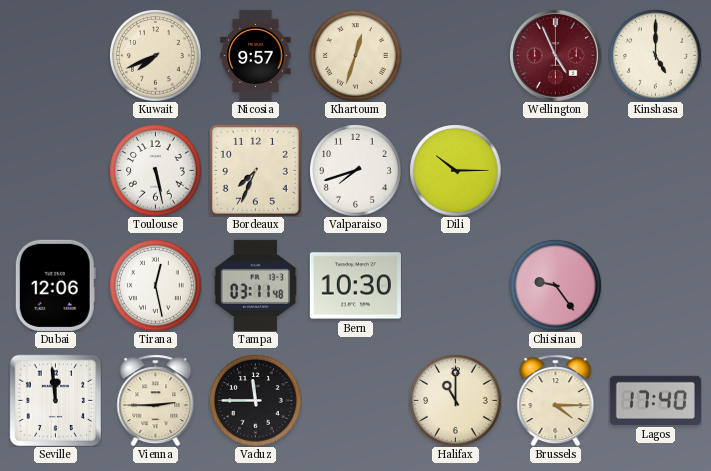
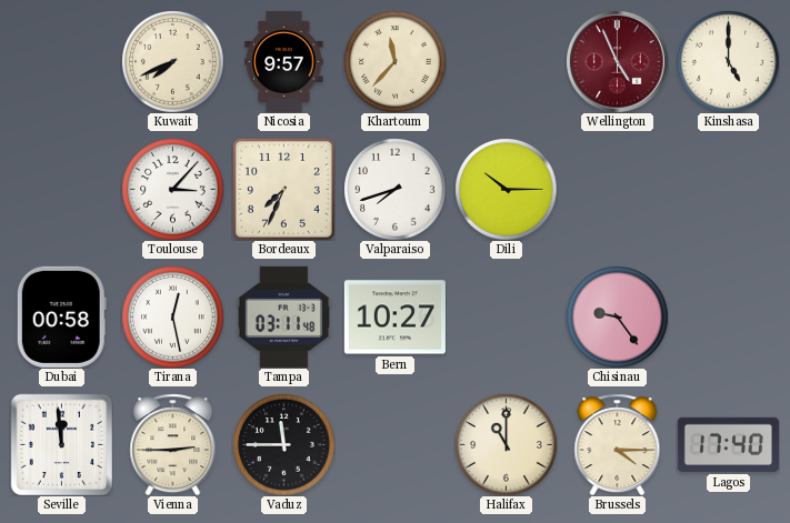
Khartoum: 12:33 -> 11:37
Toulouse: 5:28 -> 3:07
Dubai: 12:06 -> 00:58
Bern: 10:30 -> 10:27
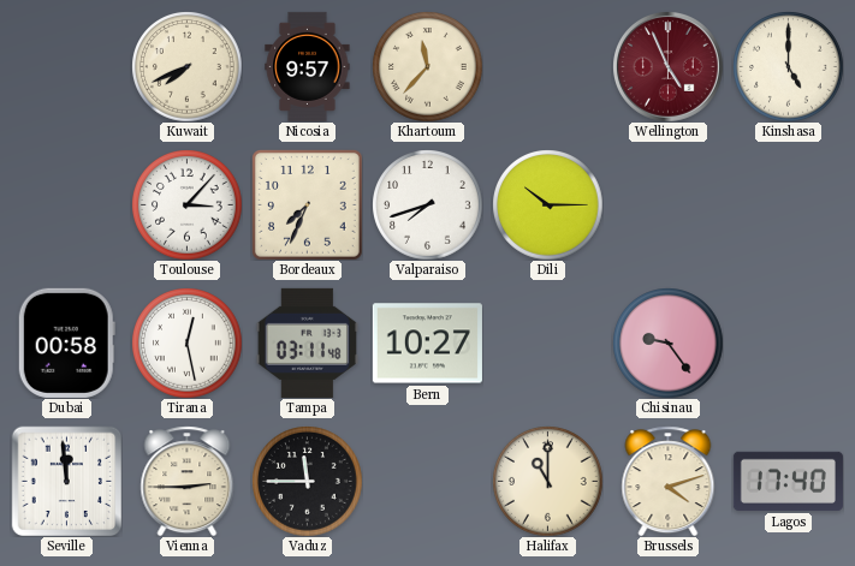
Brussels: 4:15 -> 4:12
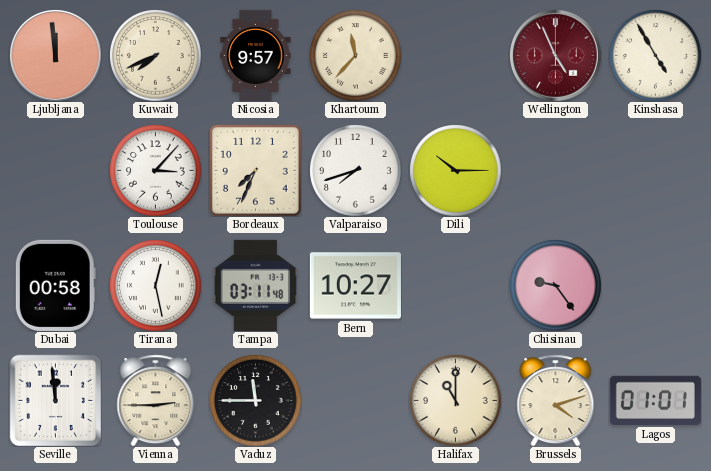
Ljubljana: none -> 11:59
Kinshasa: 5:00 -> 4:55
Lagos: 17:40 -> 01:01
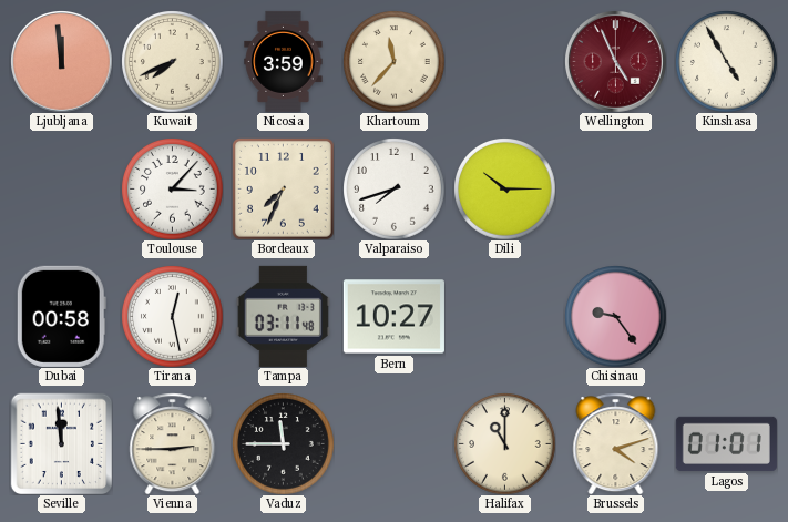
Nicosia: 9:57 -> 3:59
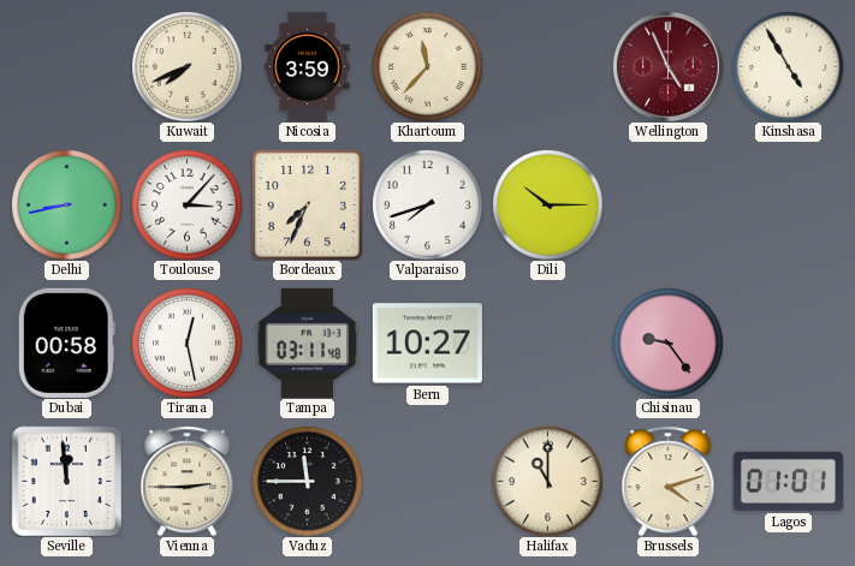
Ljubljana: 11:59 -> none
Delhi: none -> 8:43
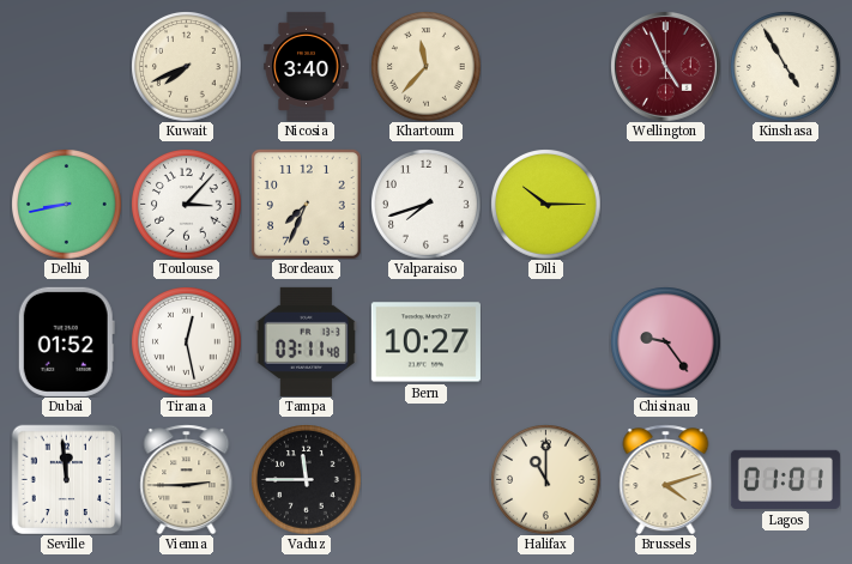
Nicosia: 3:59 -> 3:40
Dubai: 00:58 -> 01:52
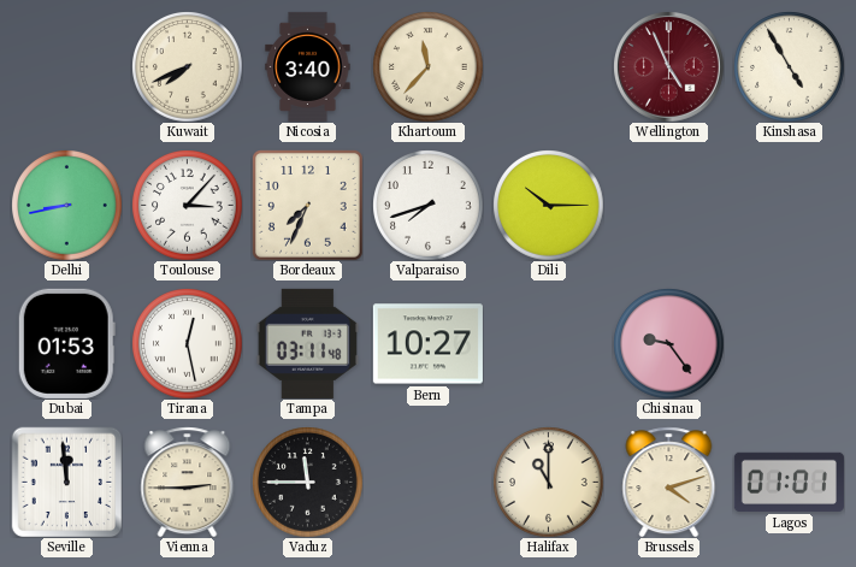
Dubai: 01:52 -> 01:53
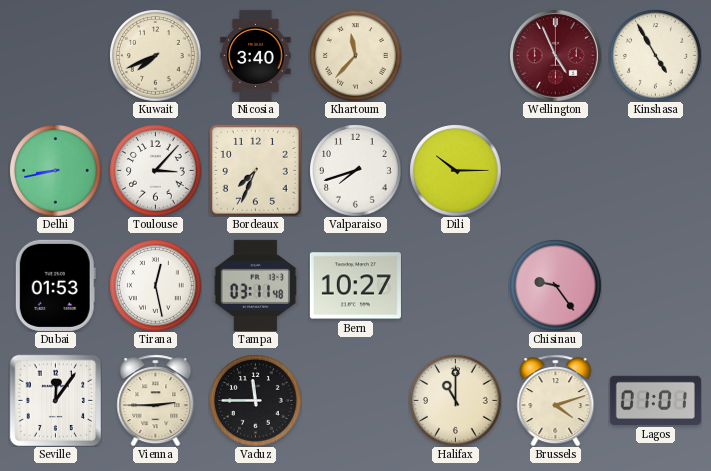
Seville: 11:59 -> 12:06
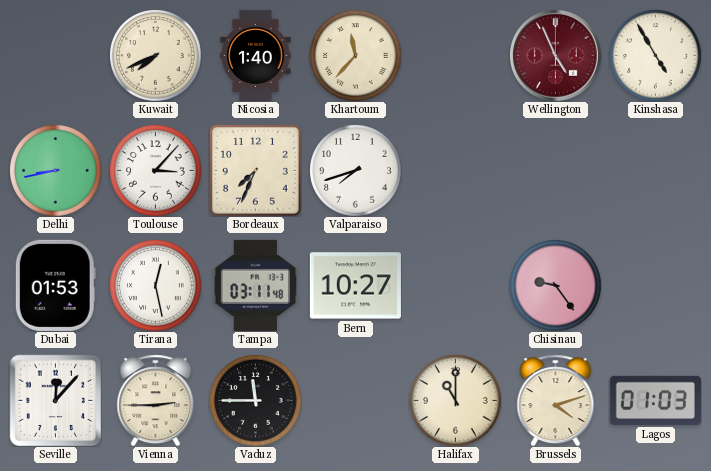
Nicosia: 3:40 -> 1:40
Dili: 10:15 -> none
Seville: 12:06 -> 12:07
Lagos: 01:01 -> 01:03
